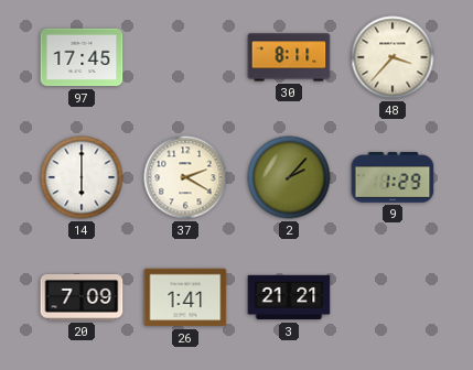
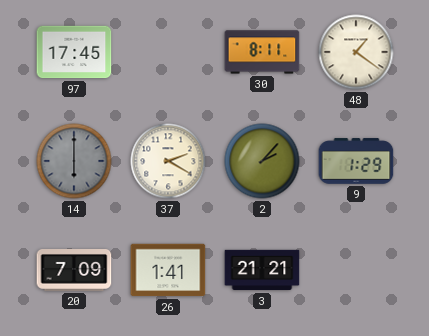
48: 3:37 -> 1:21
14 dial: white -> grey
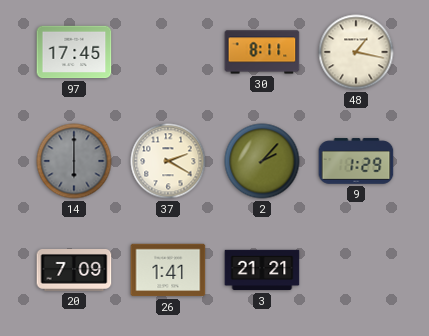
48: 1:21 -> 1:17
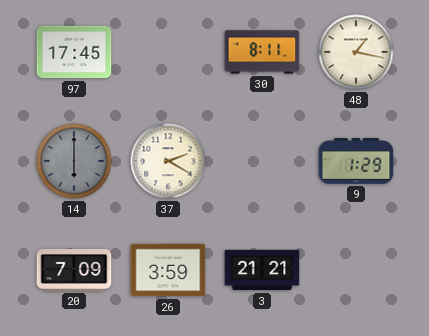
2: 2:07 -> none
26: 1:41 -> 3:59
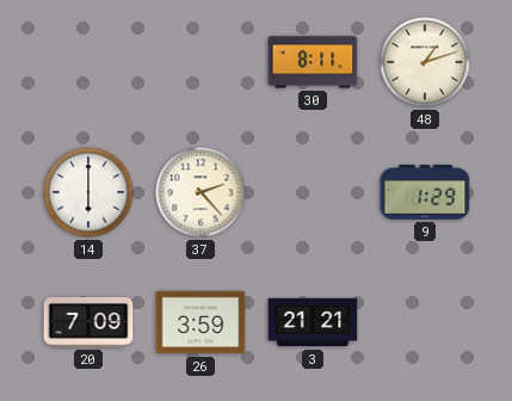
97: 17:45 -> none
48: 1:17 -> 1:12
14 dial: grey -> white
37: 2:20 -> 2:23
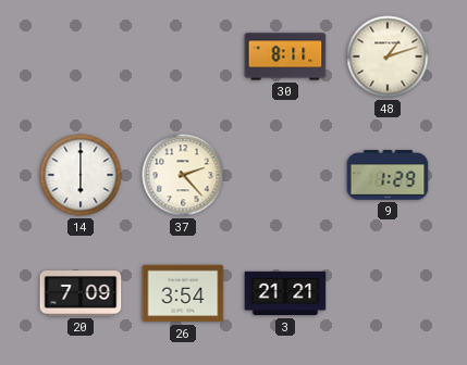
26: 3:59 -> 3:54
